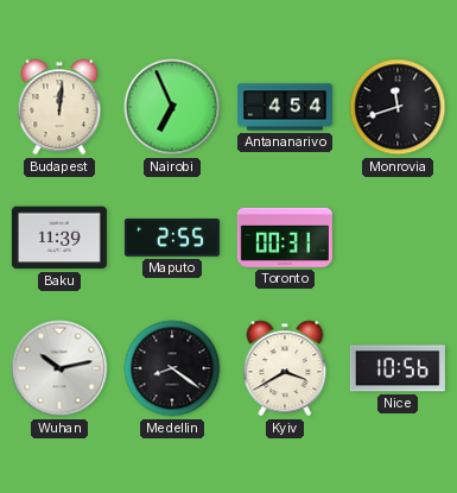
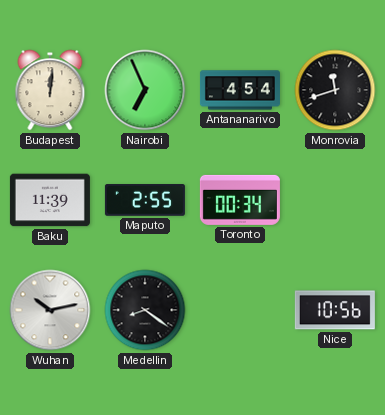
Toronto: 00:31 -> 00:34
Kyiv: 3:40 -> none
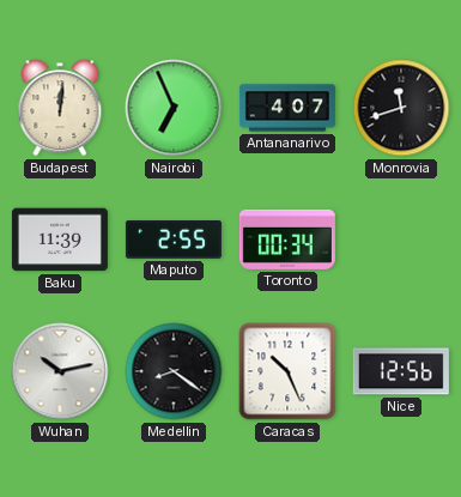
Antananarivo: 4:54 -> 4:07
Caracas: none -> 10:26
Nice: 10:56 -> 12:56
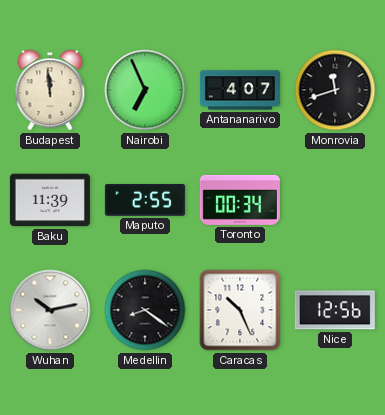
Budapest: 12:01 -> 11:59
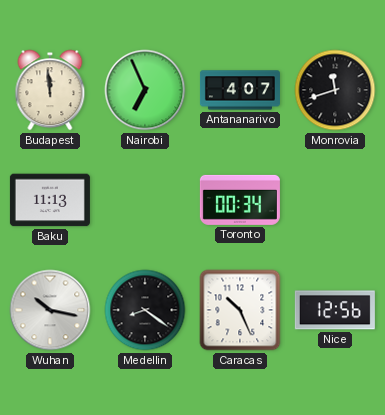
Baku: 11:39 -> 11:13
Maputo: 2:55 -> none
Wuhan: 10:13 -> 10:17
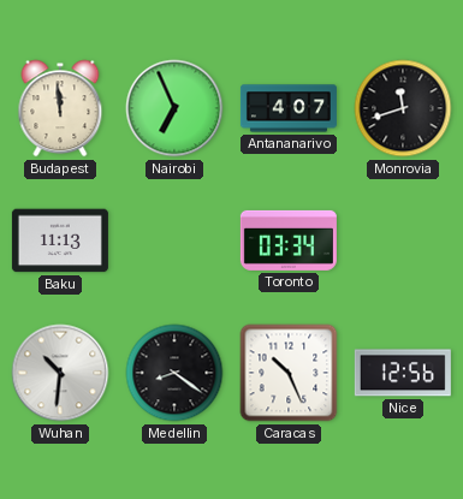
Toronto: 00:34 -> 03:34
Wuhan: 10:17 -> 10:31
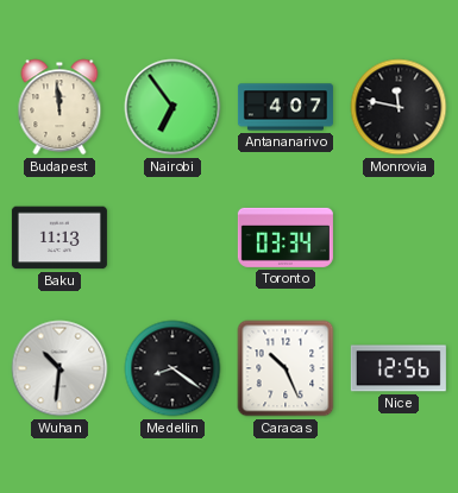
Nairobi: 6:56 -> 6:54
Monrovia: 11:42 -> 11:47
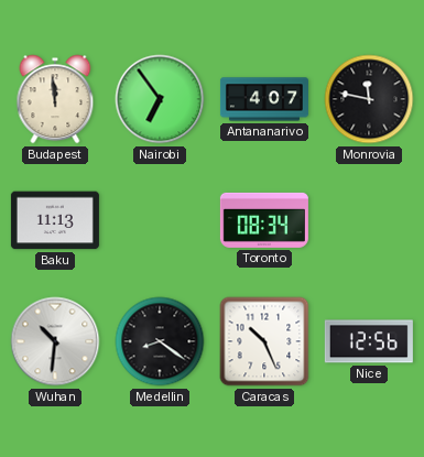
Toronto: 03:34 -> 08:34
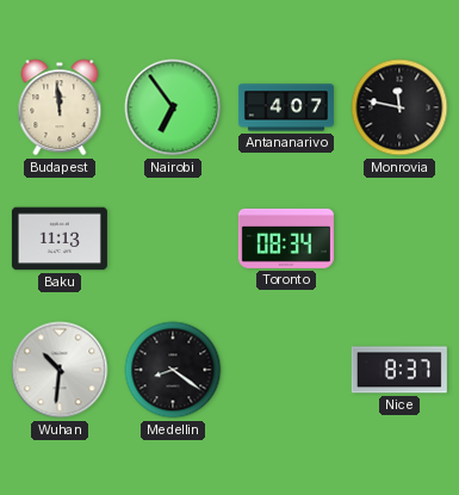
Caracas: 10:26 -> none
Nice: 12:56 -> 8:37
